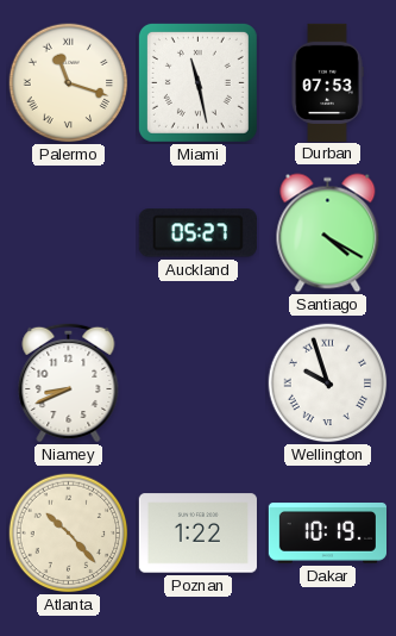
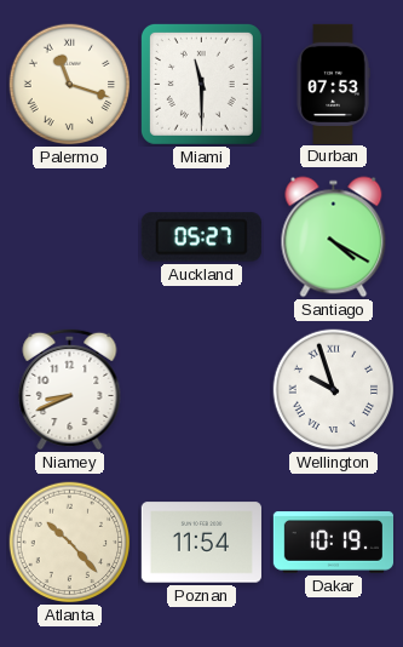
Miami: 11:28 -> 11:30
Poznan: 1:22 -> 11:54
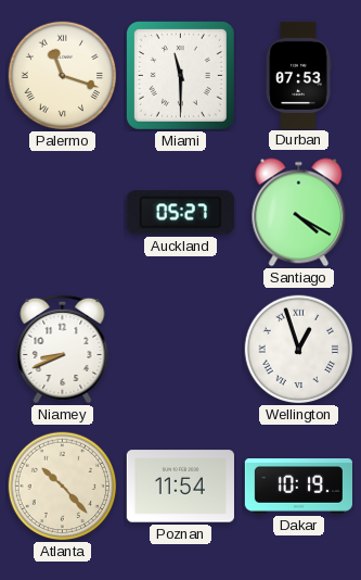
Wellington: 9:57 -> 12:57
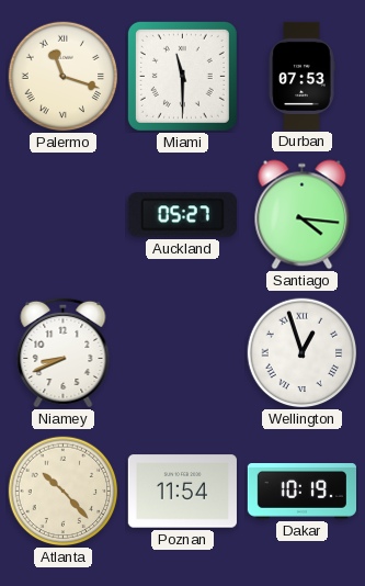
Santiago: 4:20 -> 4:16
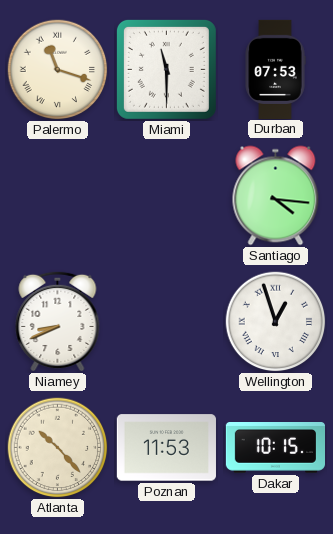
Auckland: 05:27 -> none
Poznan: 11:54 -> 11:53
Dakar: 10:19 -> 10:15
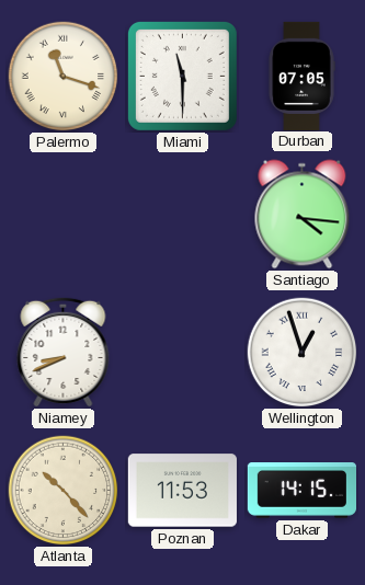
Durban: 07:53 -> 07:05
Dakar: 10:15 -> 14:15
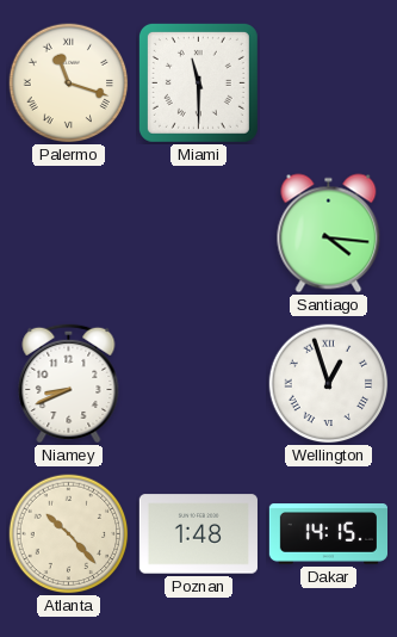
Durban: 07:05 -> none
Poznan: 11:53 -> 1:48
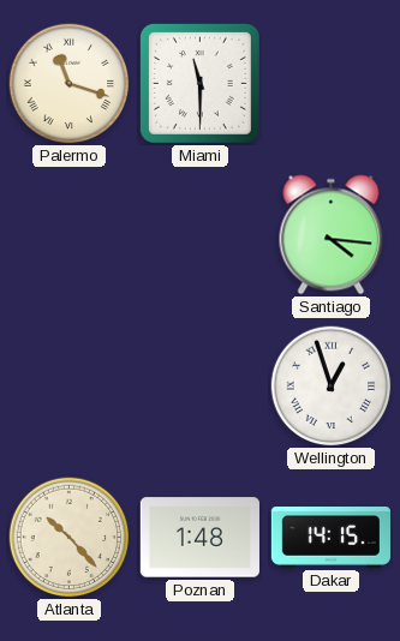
Niamey: 8:41 -> none
